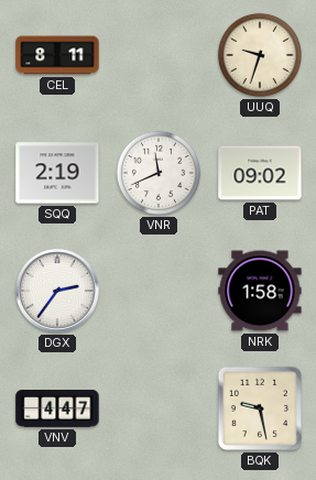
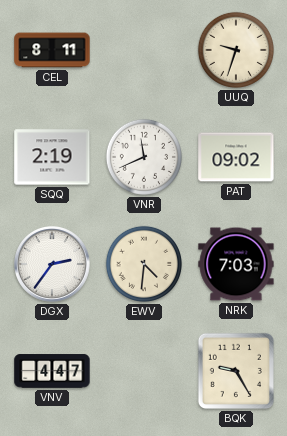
EWV: none -> 4:31
NRK: 1:58 -> 7:03
BQK: 9:28 -> 9:25
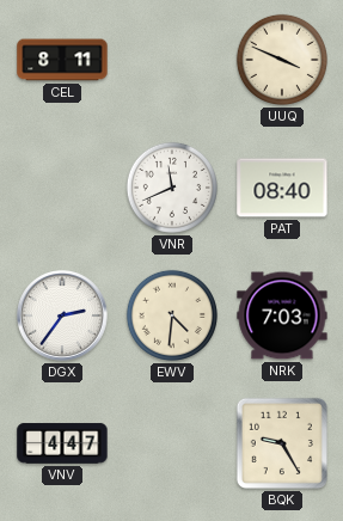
UUQ: 9:33 -> 3:49
SQQ: 2:19 -> none
PAT: 09:02 -> 08:40
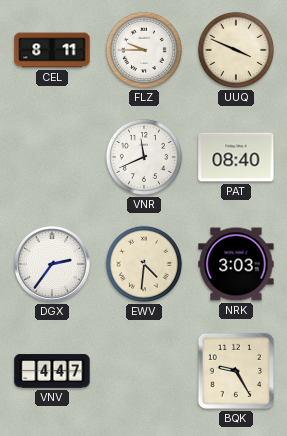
FLZ: none -> 9:45
NRK: 7:03 -> 3:03
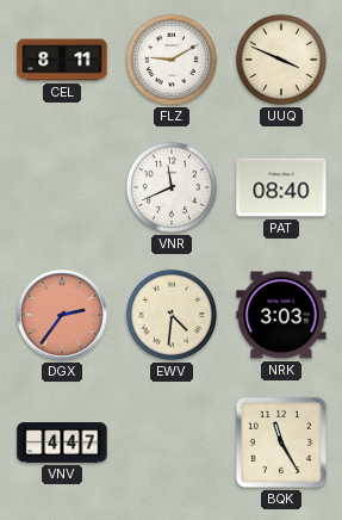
FLZ: 9:45 -> 9:10
DGX dial: white -> salmon
BQK: 9:25 -> 11:25
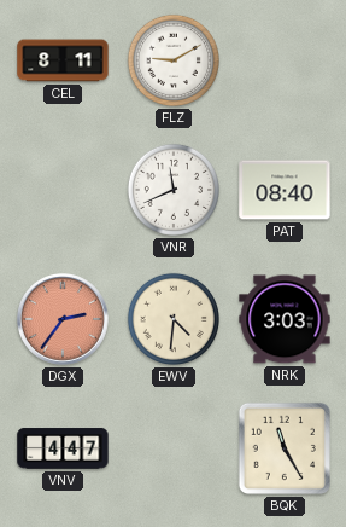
UUQ: 3:49 -> none
